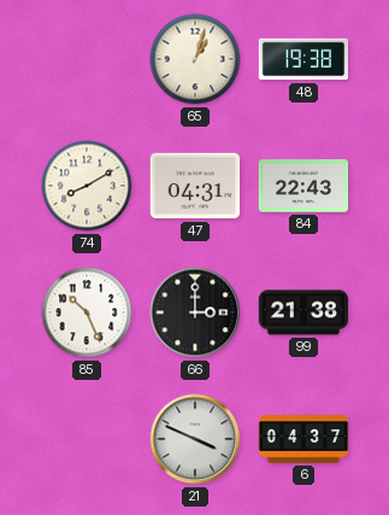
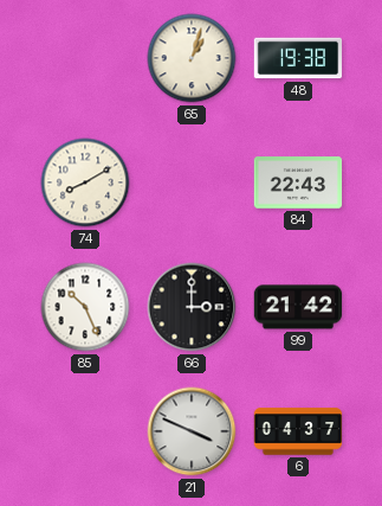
47: 04:31 -> none
99: 21:38 -> 21:42
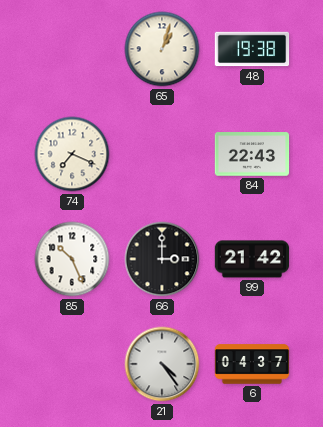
74: 8:10 -> 7:19
21: 3:49 -> 4:24
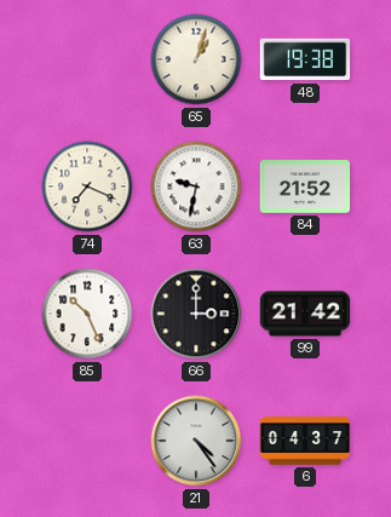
63: none -> 9:32
84: 22:43 -> 21:52
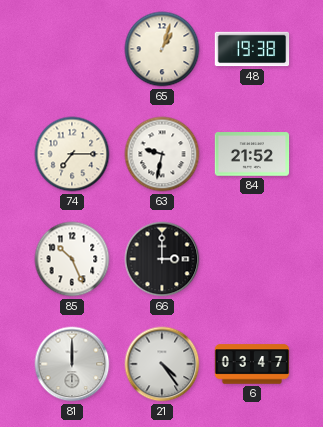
74: 7:19 -> 7:15
99: 21:42 -> none
81: none -> 12:00
6: 04:37 -> 03:47
